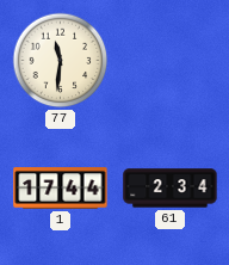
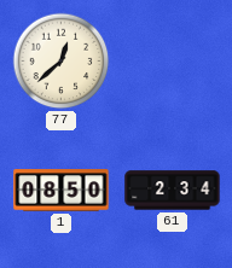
77: 11:31 -> 12:38
1: 17:44 -> 08:50
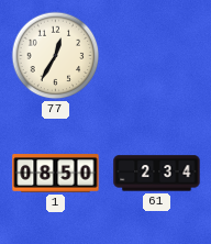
77: 12:38 -> 12:35
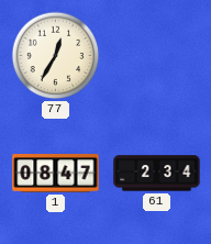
1: 08:50 -> 08:47
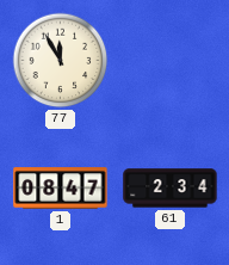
77: 12:35 -> 11:55
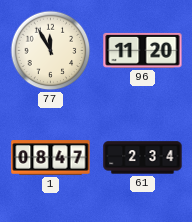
96: none -> 11:20
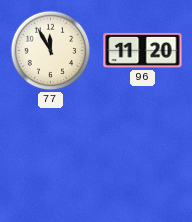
1: 08:47 -> none
61: 2:34 -> none
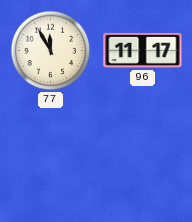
96: 11:20 -> 11:17
